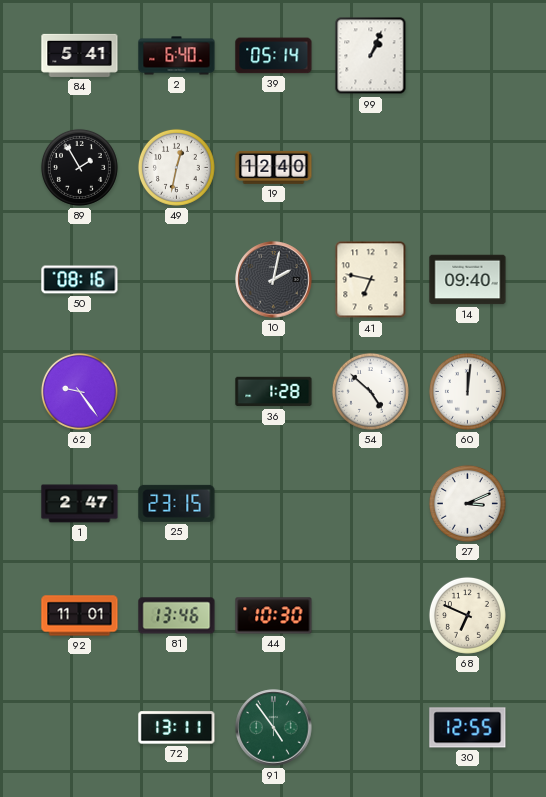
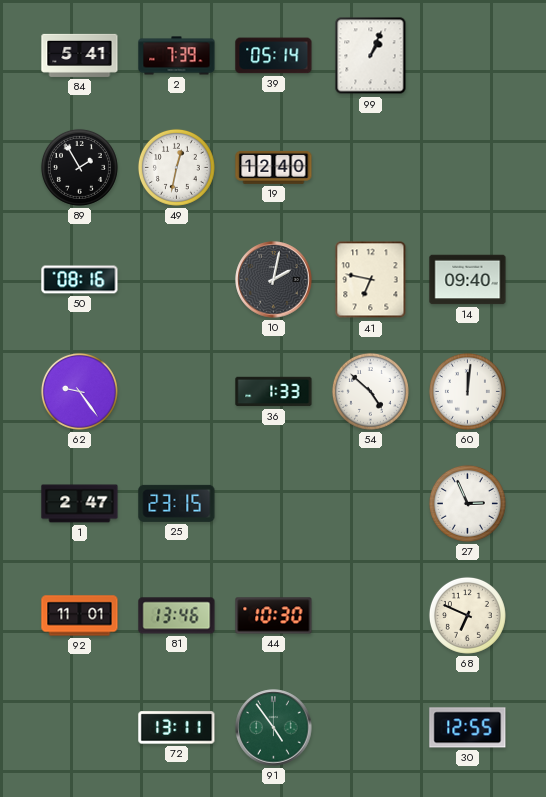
2: 6:40 -> 7:39
36: 1:28 -> 1:33
27: 3:11 -> 2:56
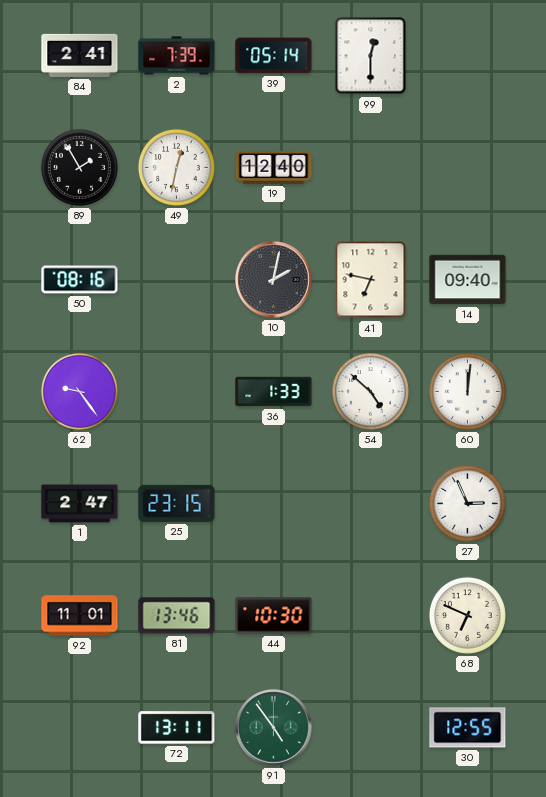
84: 5:41 -> 2:41
99: 1:04 -> 12:30
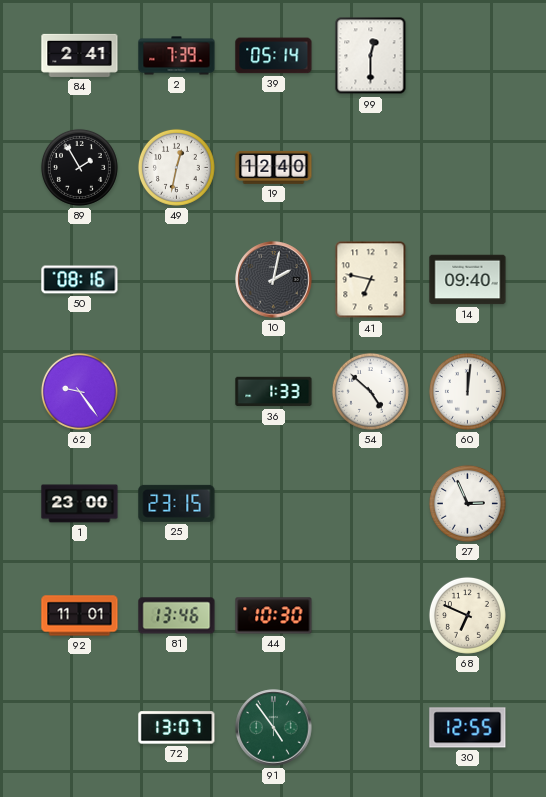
1: 2:47 -> 23:00
72: 13:11 -> 13:07
